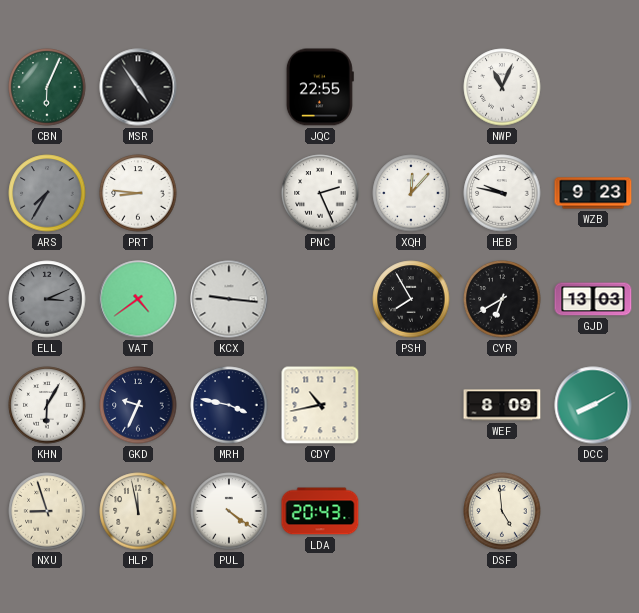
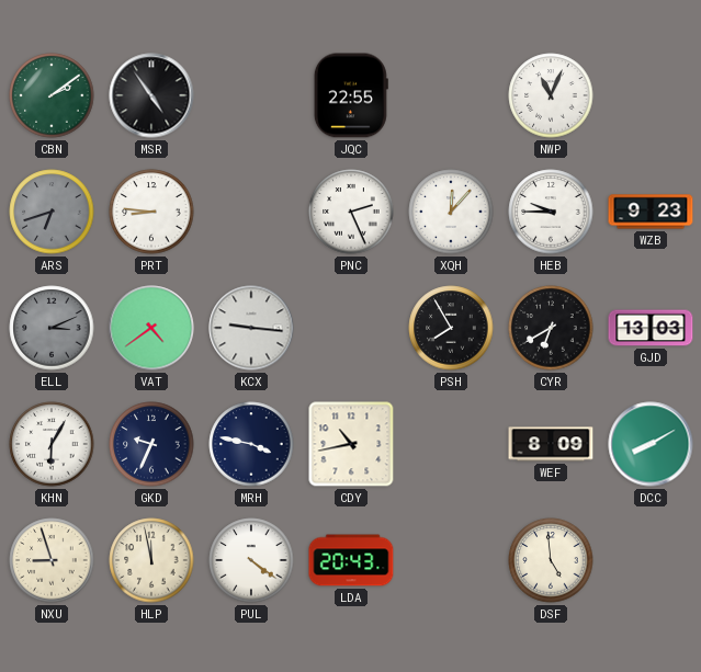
CBN: 6:04 -> 2:09
ARS: 7:35 -> 6:42
HEB: 9:47 -> 9:45
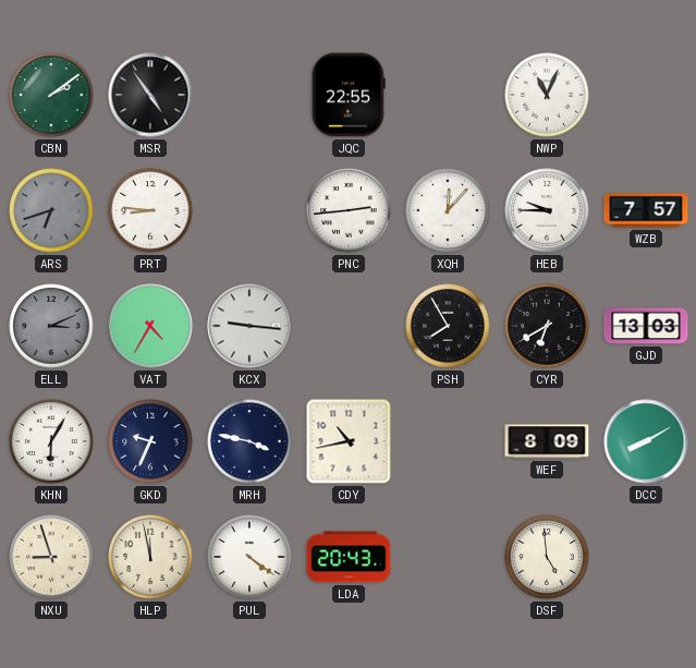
PNC: 2:26 -> 2:44
WZB: 9:23 -> 7:57
VAT: 4:39 -> 4:35
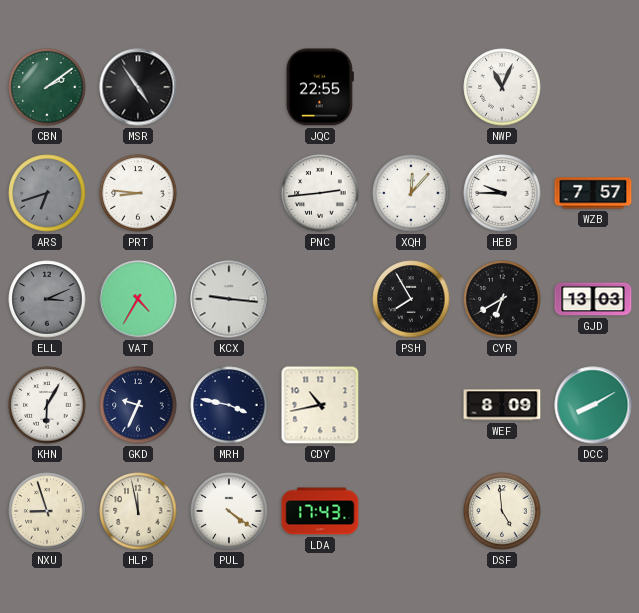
LDA: 20:43 -> 17:43
